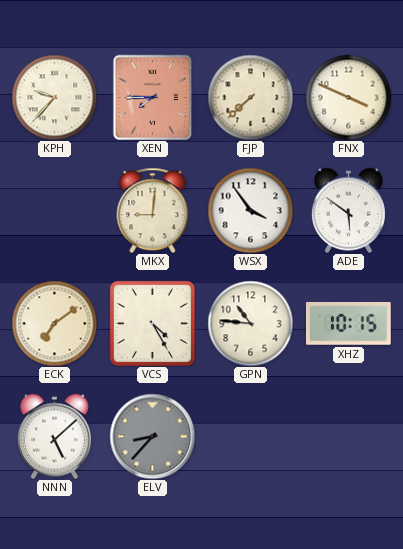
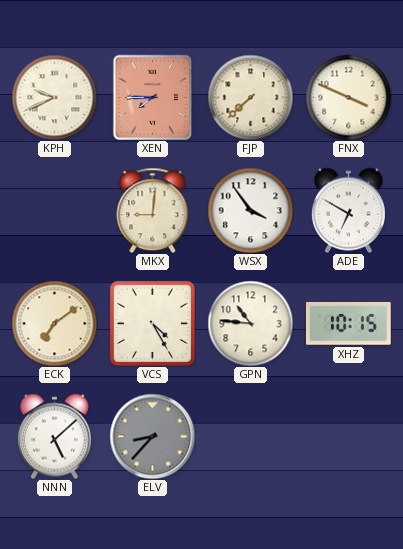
KPH: 9:37 -> 9:41
ADE: 5:51 -> 6:50
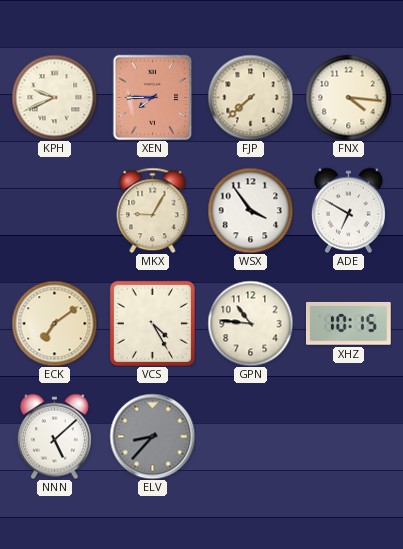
FNX: 3:49 -> 4:16
MKX: 9:01 -> 9:05
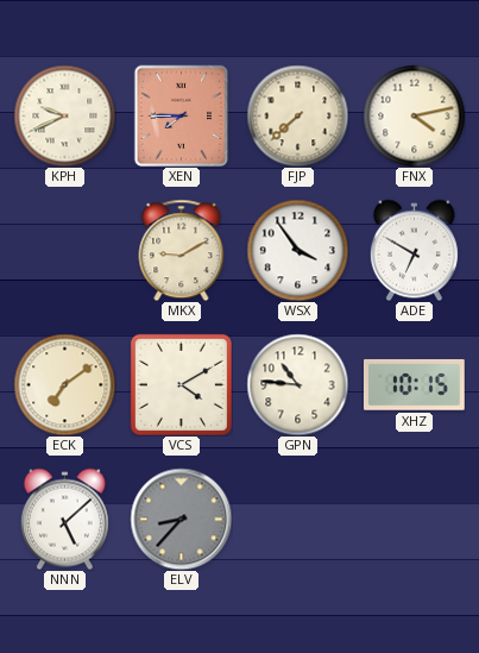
FNX: 4:16 -> 4:13
MKX: 9:05 -> 9:10
VCS: 4:25 -> 4:10
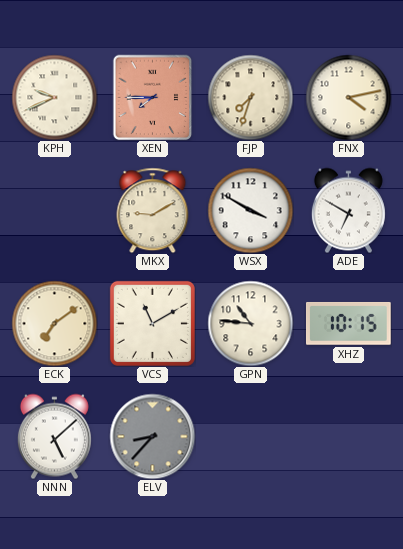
FJP: 7:38 -> 7:33
WSX: 3:54 -> 3:50
VCS: 4:10 -> 11:10
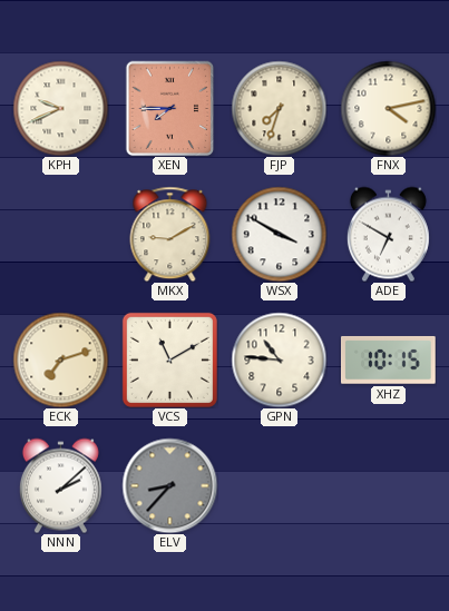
ECK: 7:09 -> 7:12
NNN: 5:08 -> 2:08
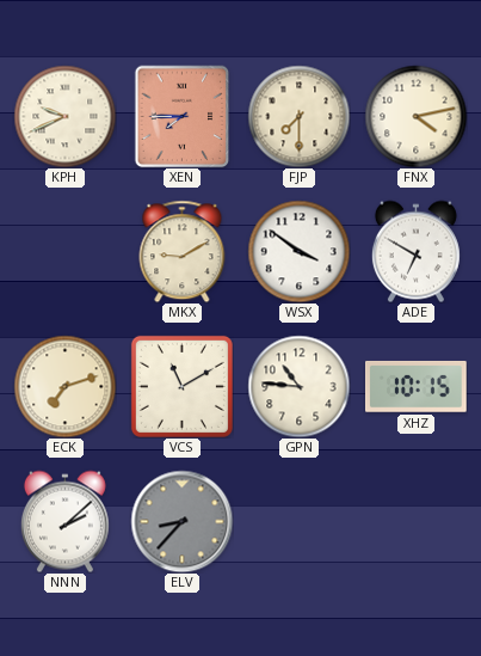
FJP: 7:33 -> 7:30
WSX: 3:50 -> 3:51
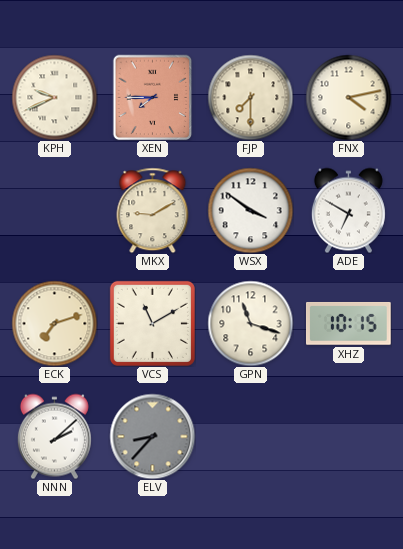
GPN: 10:46 -> 11:18
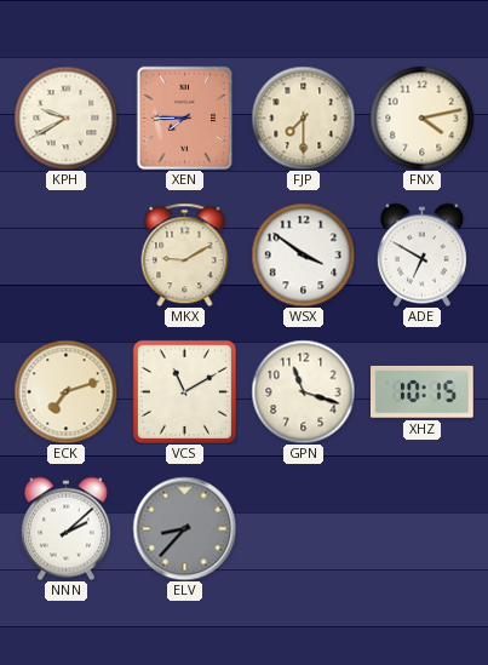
KPH: 9:41 -> 9:40
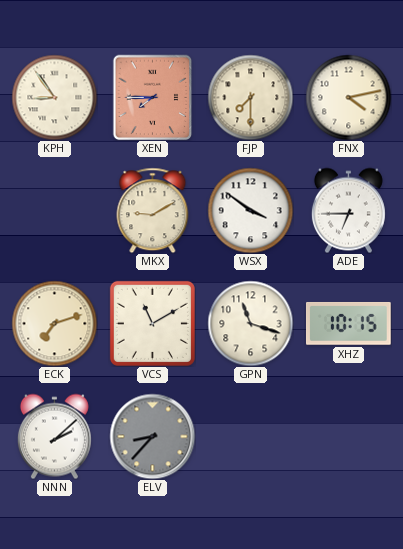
KPH: 9:40 -> 8:54
ADE: 6:50 -> 6:45
